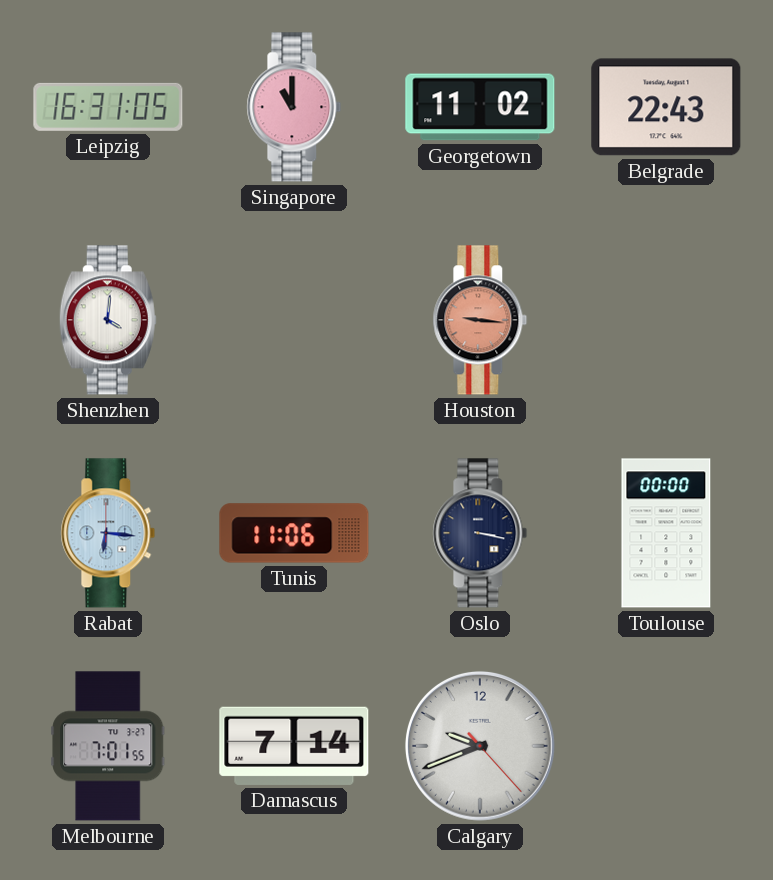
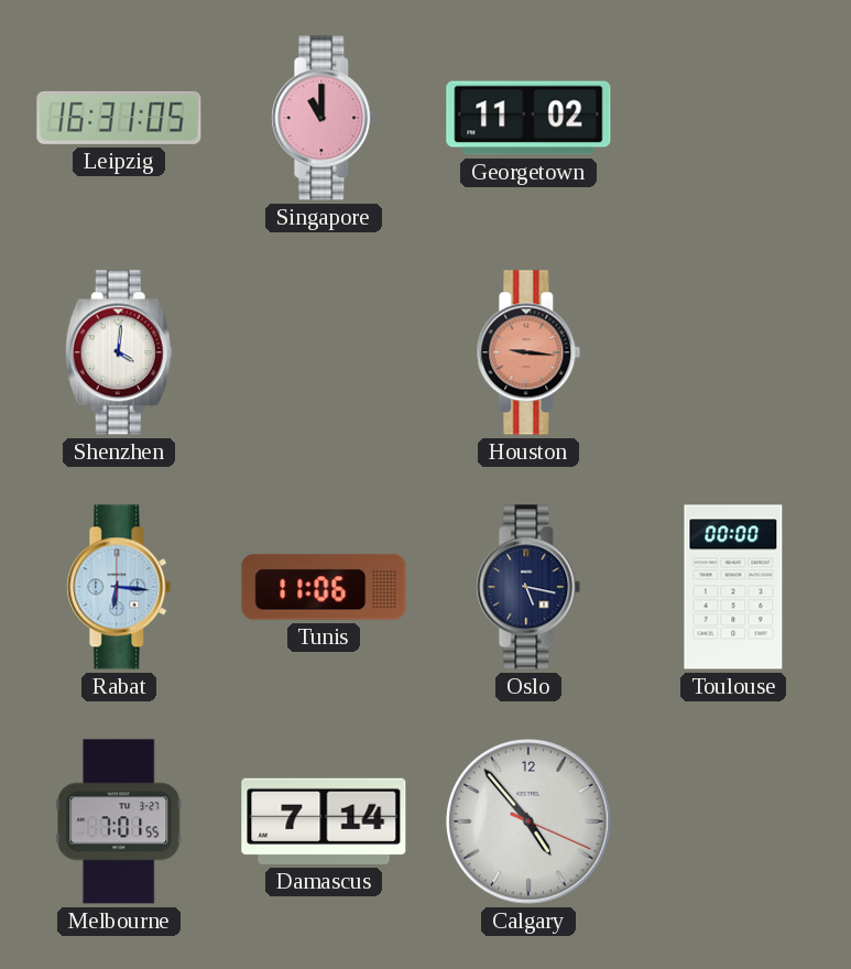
Belgrade: 22:43 -> none
Oslo: 3:17 -> 5:17
Calgary: 9:41 -> 4:53
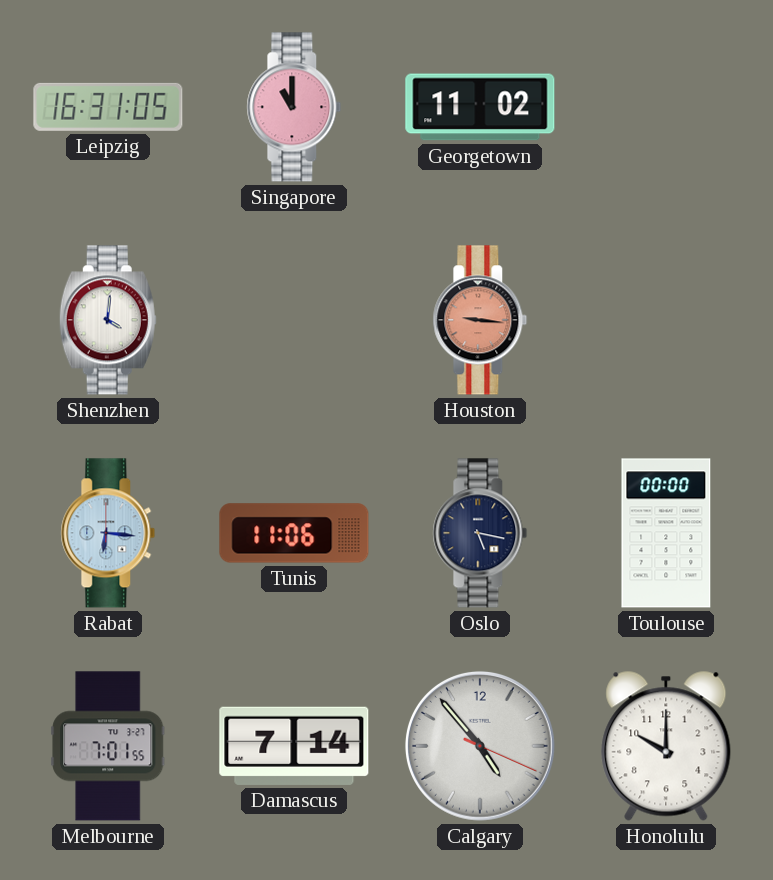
Honolulu: none -> 10:00
